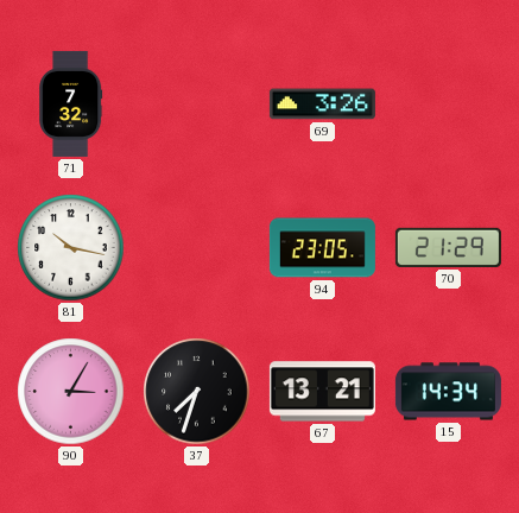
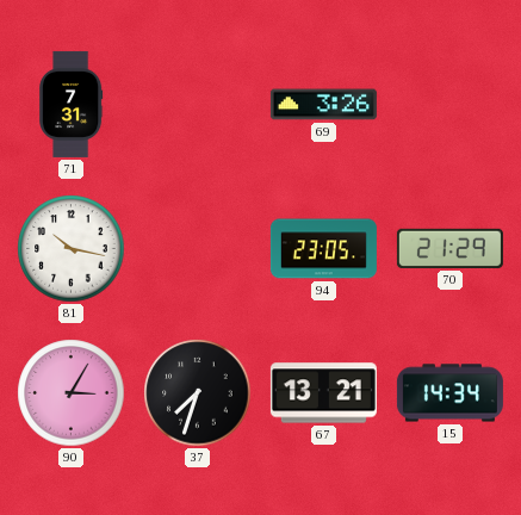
71: 7:32 -> 7:31
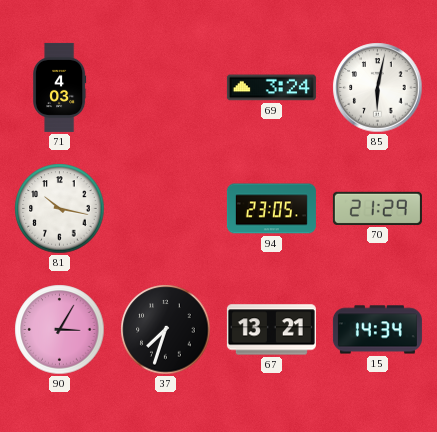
71: 7:31 -> 4:03
69: 3:26 -> 3:24
85: none -> 6:02
